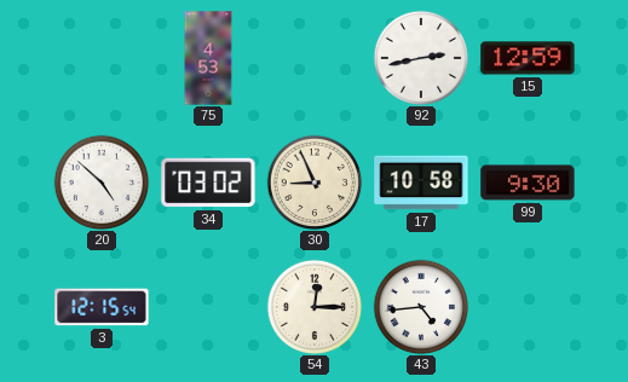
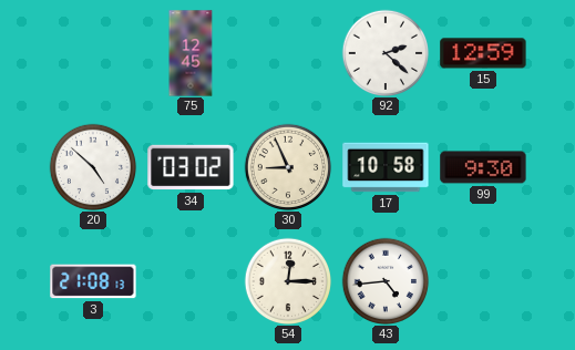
75: 4:53 -> 12:45
92: 2:43 -> 2:22
3: 12:15 -> 21:08
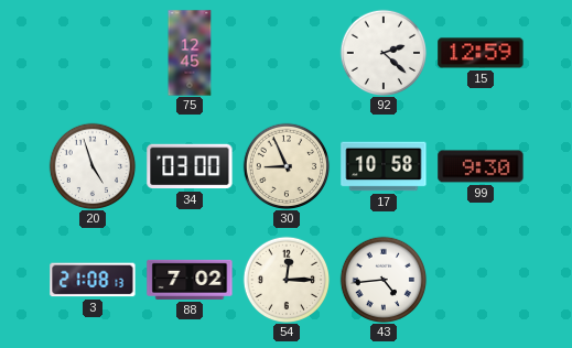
20: 4:52 -> 4:57
34: 03:02 -> 03:00
88: none -> 7:02
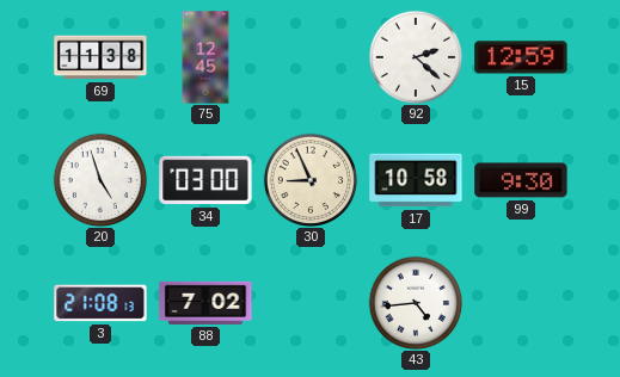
69: none -> 11:38
54: 12:15 -> none
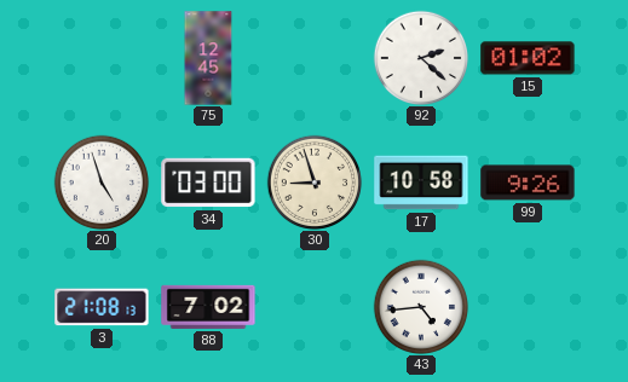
69: 11:38 -> none
15: 12:59 -> 01:02
30: 8:56 -> 8:57
99: 9:30 -> 9:26
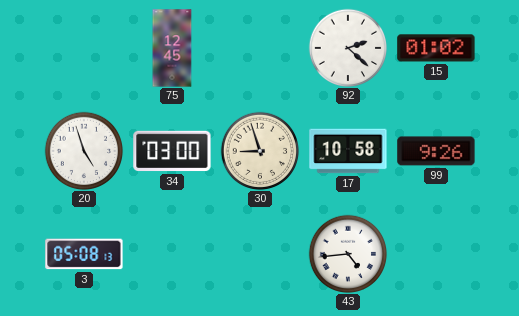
3: 21:08 -> 05:08
88: 7:02 -> none
